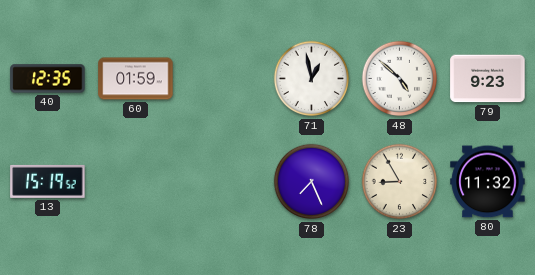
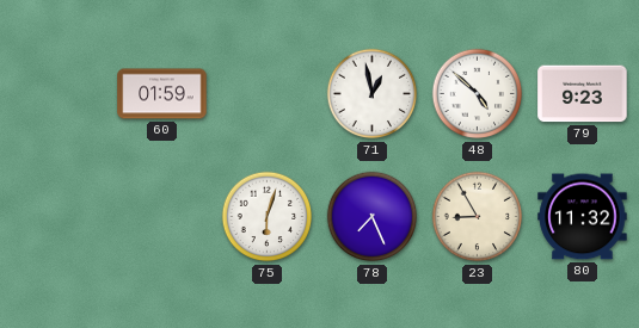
40: 12:35 -> none
13: 15:19 -> none
75: none -> 6:03
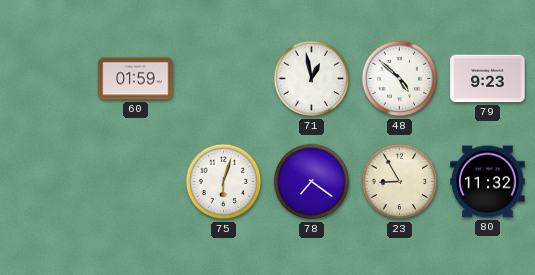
78: 7:26 -> 7:21
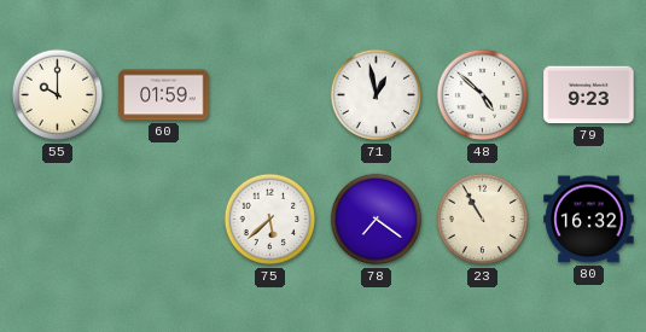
55: none -> 10:00
75: 6:03 -> 5:38
23: 8:55 -> 10:55
80: 11:32 -> 16:32
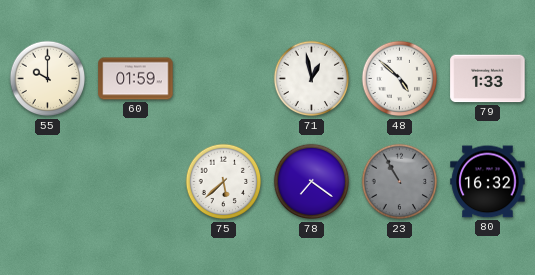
79: 9:23 -> 1:33
23 dial: cream -> grey
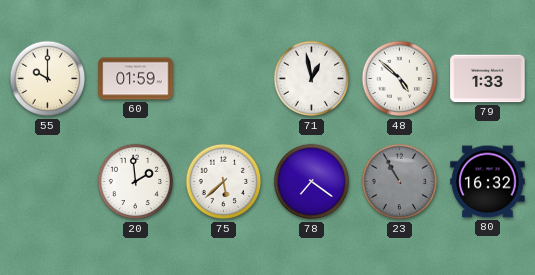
20: none -> 1:59
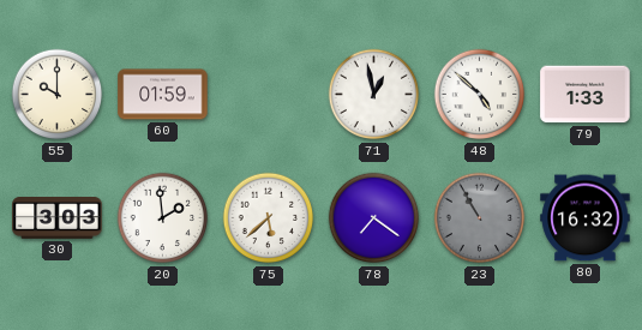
30: none -> 3:03
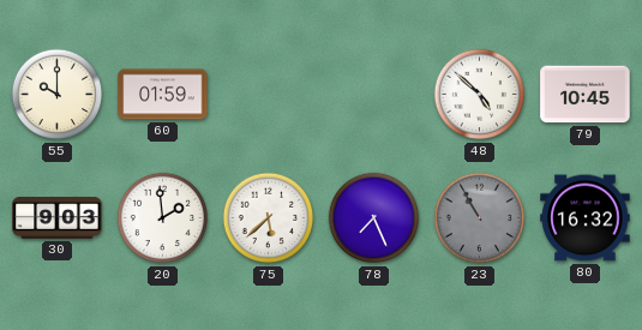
71: 12:58 -> none
79: 1:33 -> 10:45
30: 3:03 -> 9:03
78: 7:21 -> 7:26
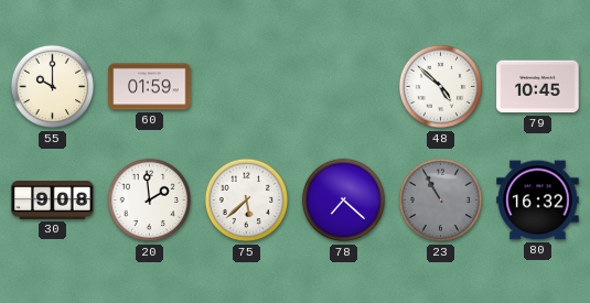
30: 9:03 -> 9:08
78: 7:26 -> 7:22
